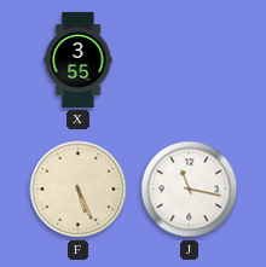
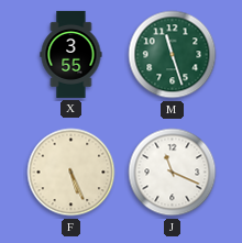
M: none -> 11:27
J: 11:17 -> 11:19
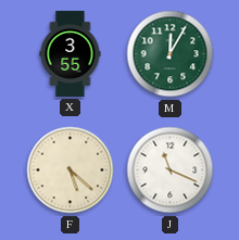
M: 11:27 -> 12:05
F: 5:26 -> 5:22
